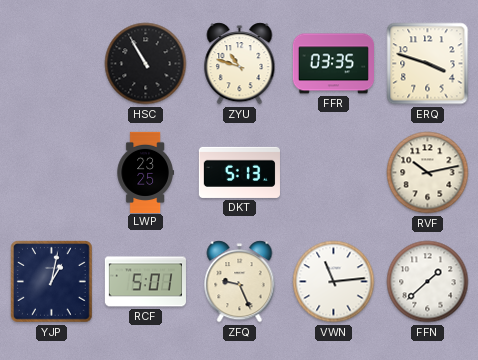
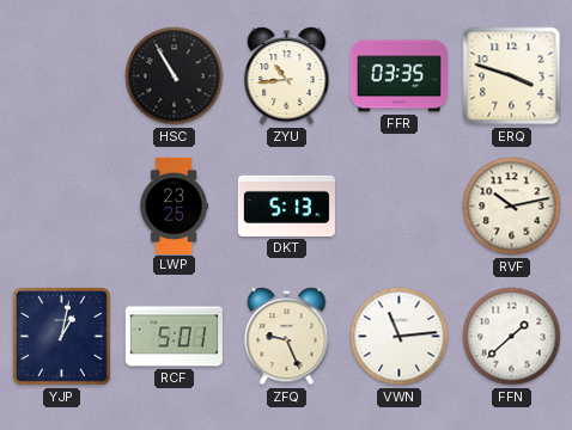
ZYU: 10:48 -> 10:44
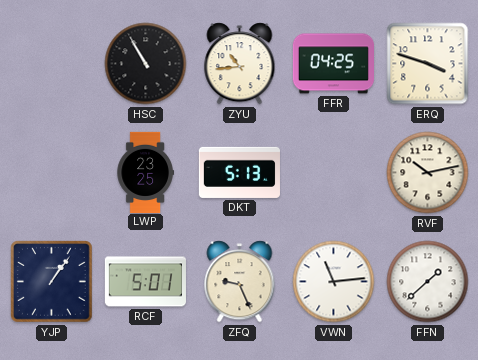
FFR: 03:35 -> 04:25
YJP: 1:02 -> 1:06
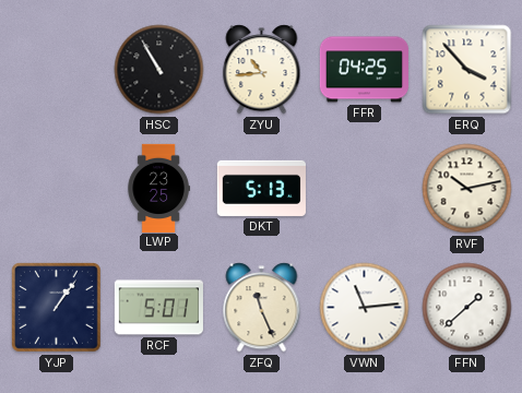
ERQ: 3:48 -> 3:53
ZFQ: 9:26 -> 11:26
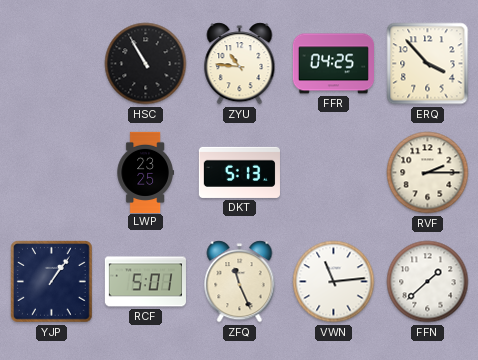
ZYU: 10:44 -> 10:46
RVF: 10:13 -> 2:15
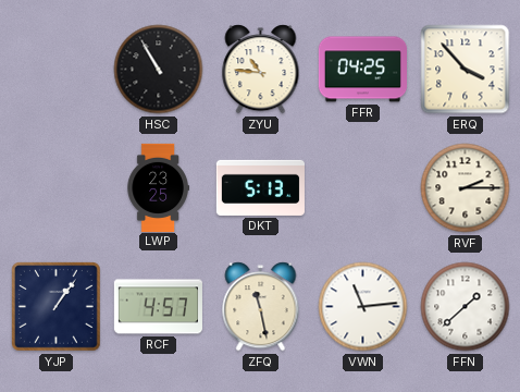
RCF: 5:01 -> 4:57
ZFQ: 11:26 -> 11:28
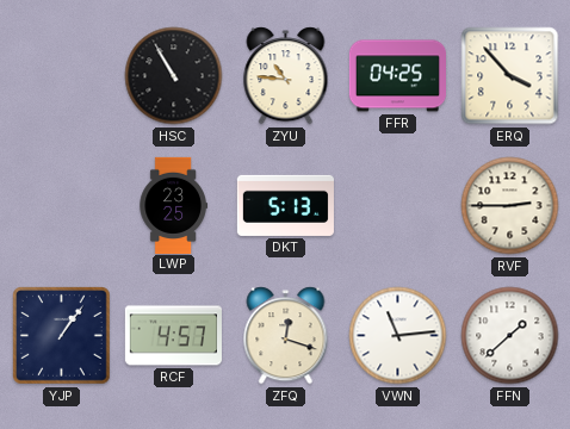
RVF: 2:15 -> 2:45
ZFQ: 11:28 -> 12:18
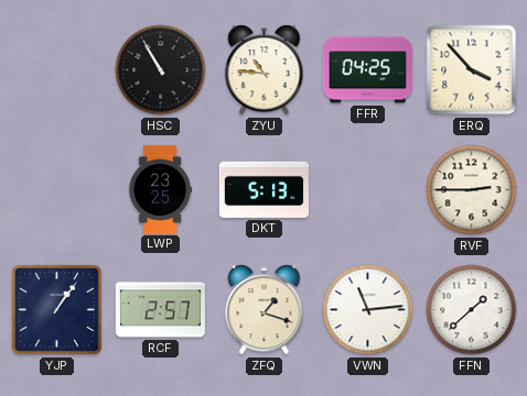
RCF: 4:57 -> 2:57
ZFQ: 12:18 -> 1:18
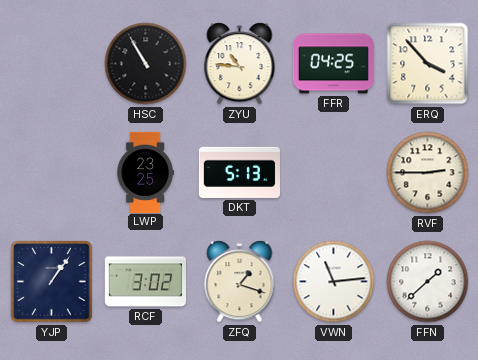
RCF: 2:57 -> 3:02
